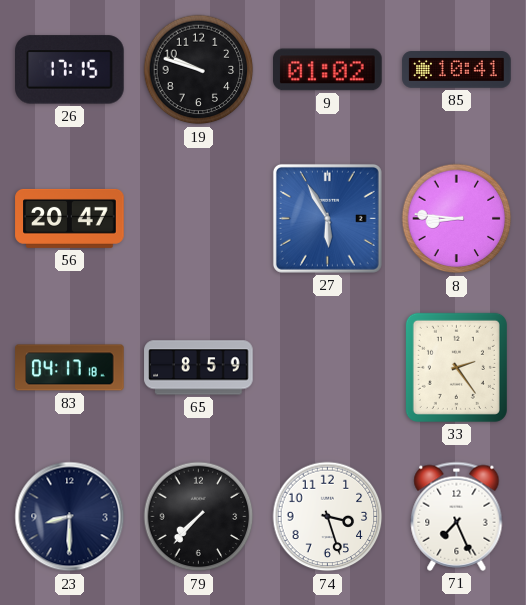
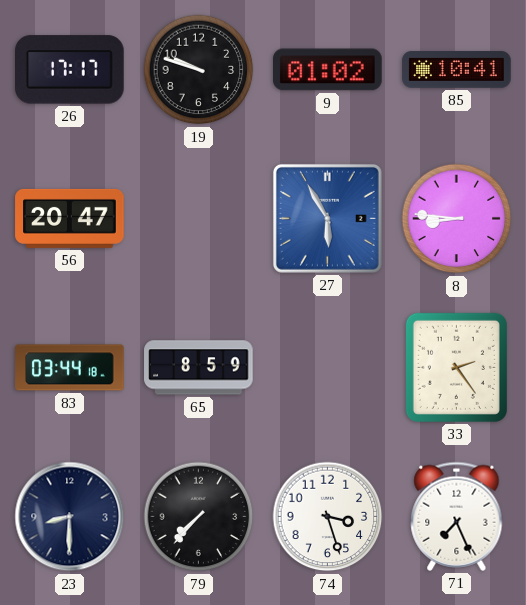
26: 17:15 -> 17:17
83: 04:17 -> 03:44
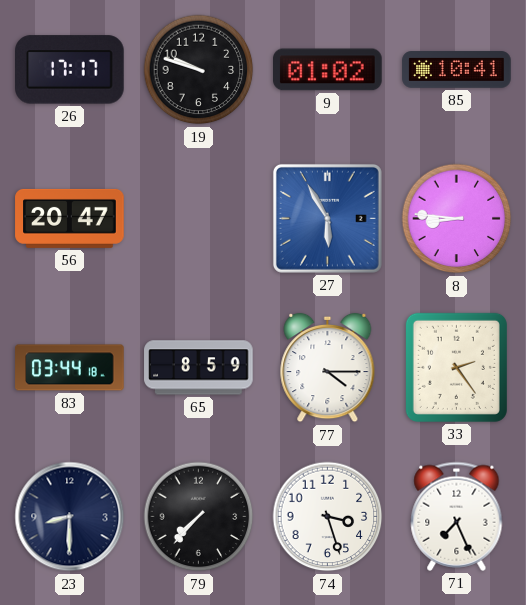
77: none -> 4:15
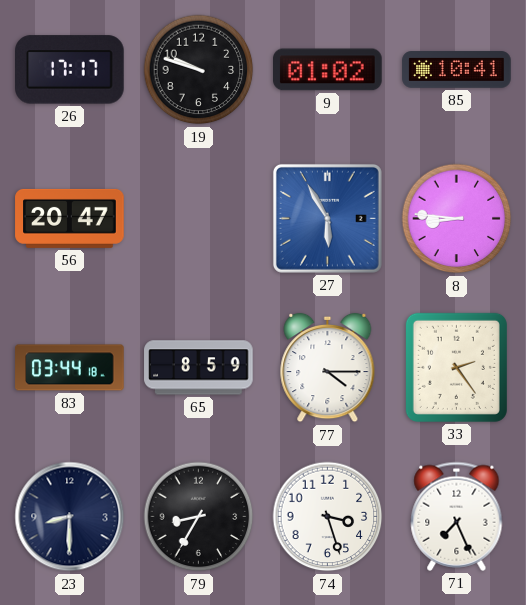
79: 7:37 -> 8:35
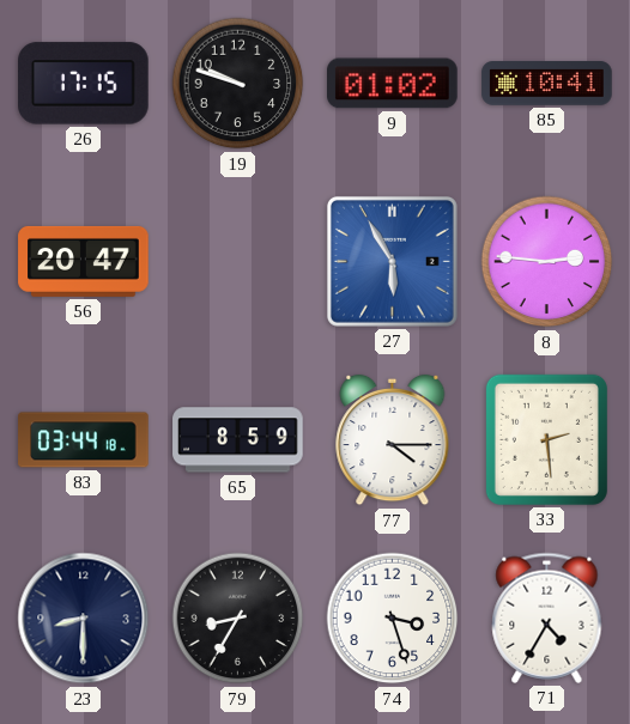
26: 17:17 -> 17:15
8: 8:46 -> 2:46
33: 2:24 -> 2:29
71: 7:26 -> 4:35
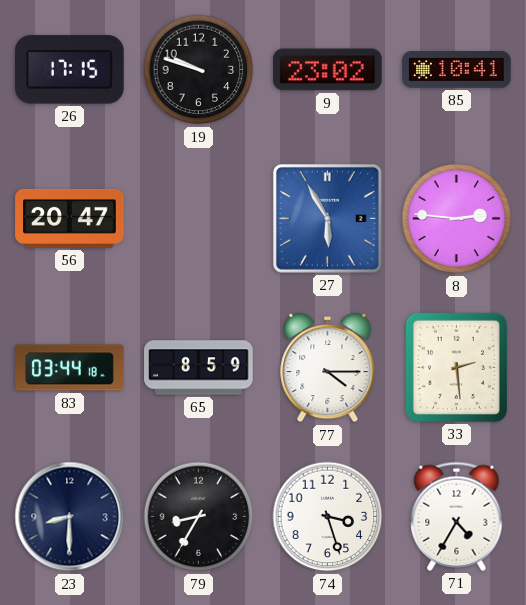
9: 01:02 -> 23:02
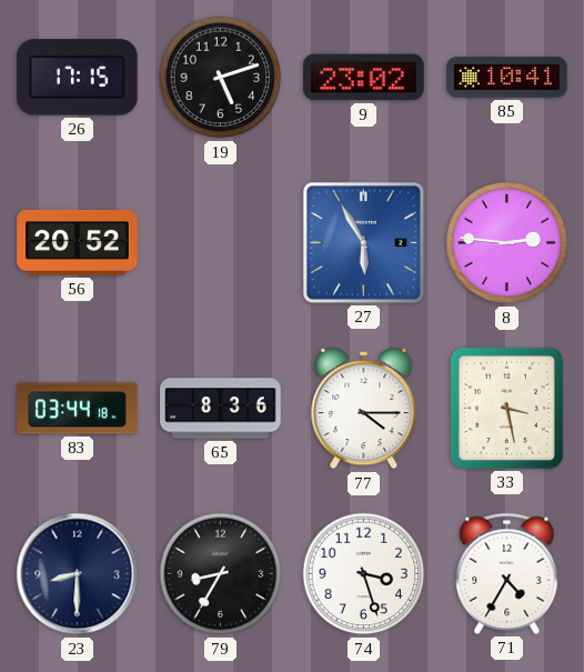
19: 9:48 -> 5:12
56: 20:47 -> 20:52
65: 8:59 -> 8:36
33: 2:29 -> 3:28
